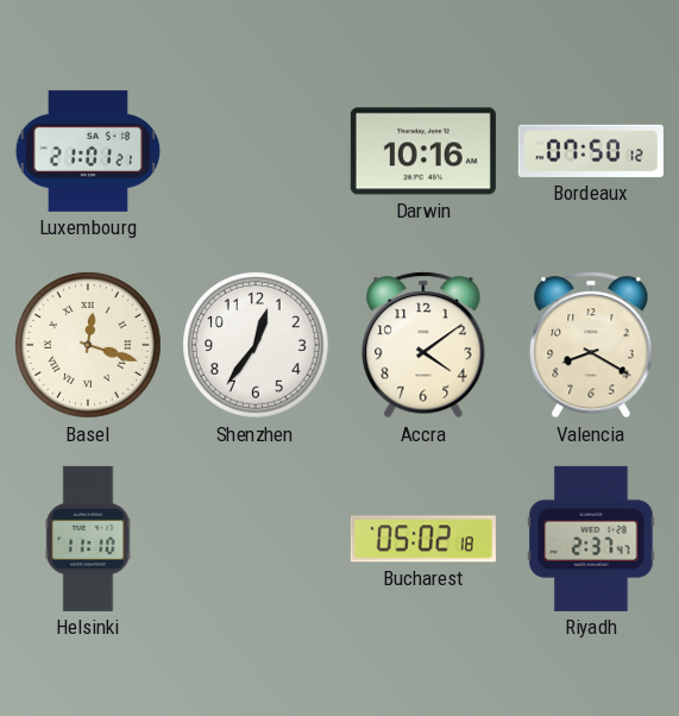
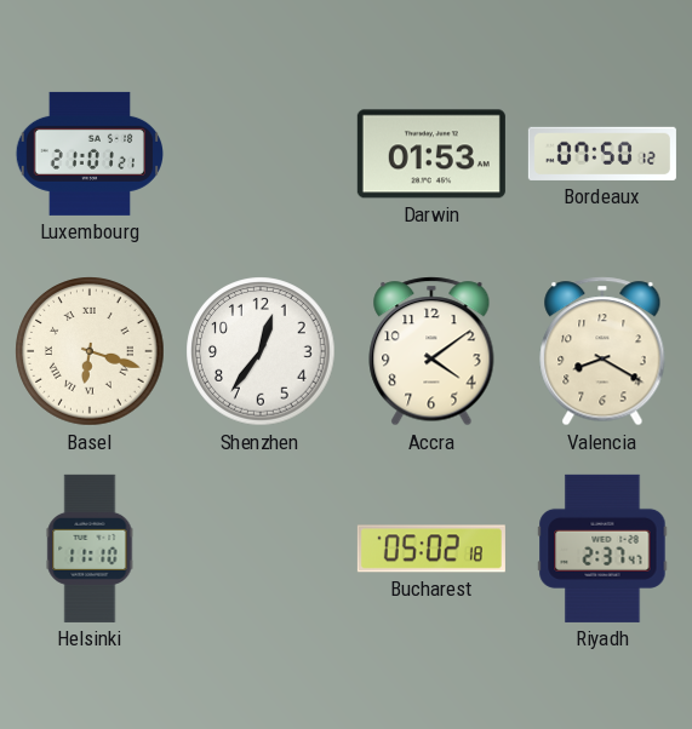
Darwin: 10:16 -> 01:53
Basel: 12:18 -> 6:18
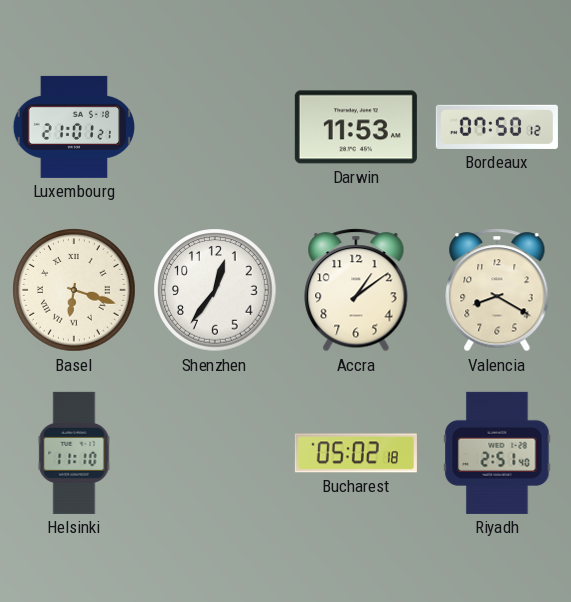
Darwin: 01:53 -> 11:53
Accra: 4:09 -> 1:09
Riyadh: 2:37 -> 2:51
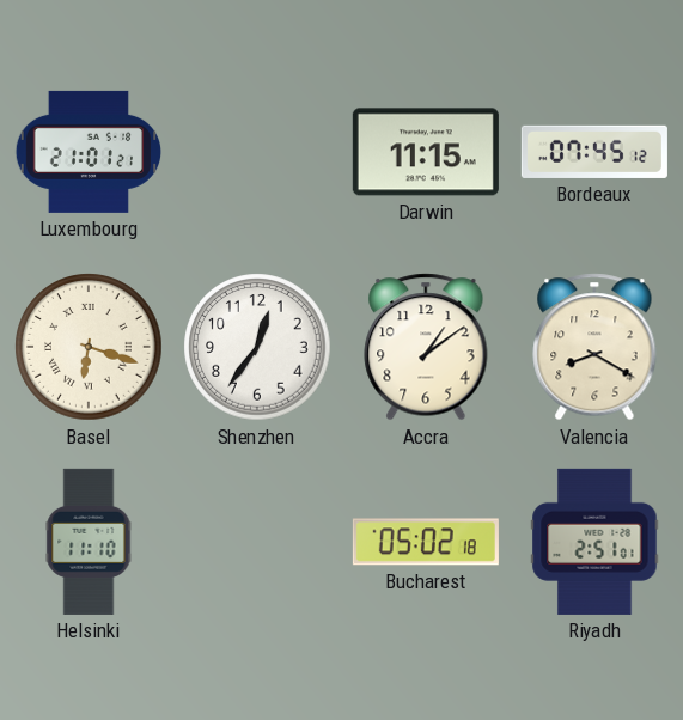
Darwin: 11:53 -> 11:15
Bordeaux: 07:50 -> 07:45
Riyadh: 2:51:40 -> 2:51:01
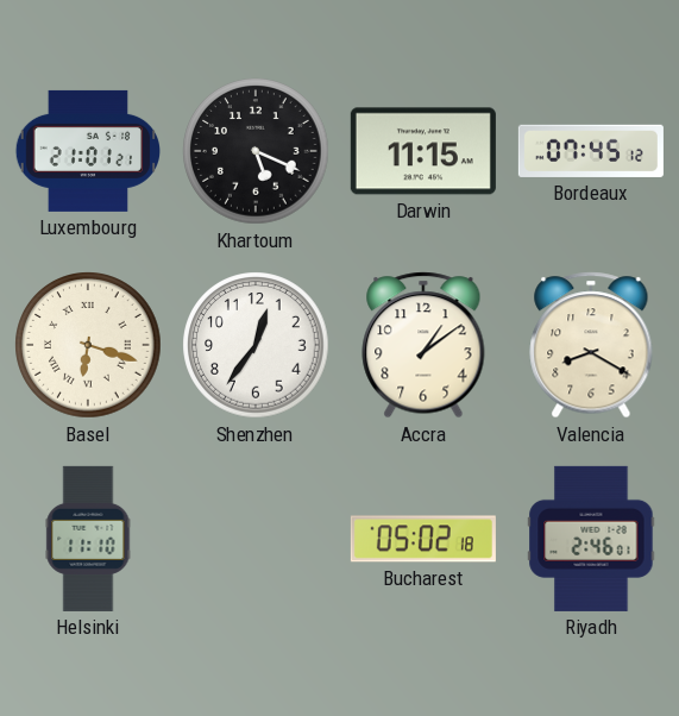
Khartoum: none -> 5:19
Riyadh: 2:51 -> 2:46
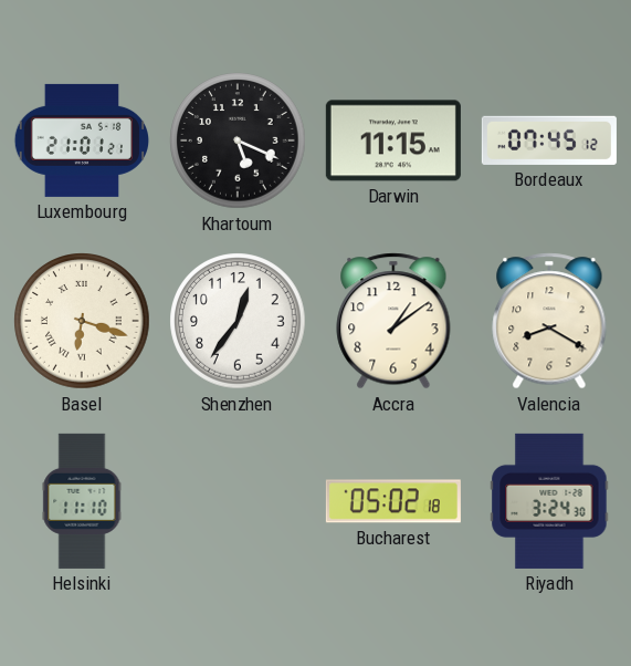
Riyadh: 2:46 -> 3:24
